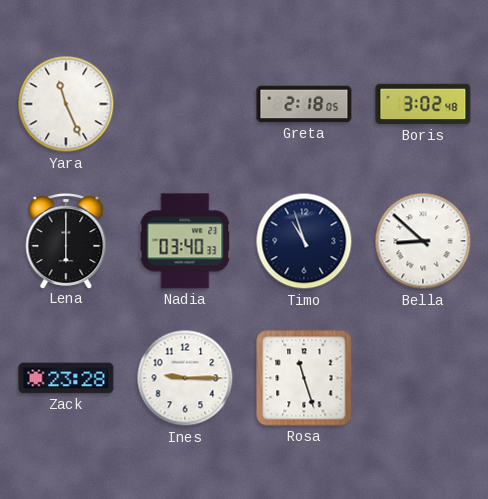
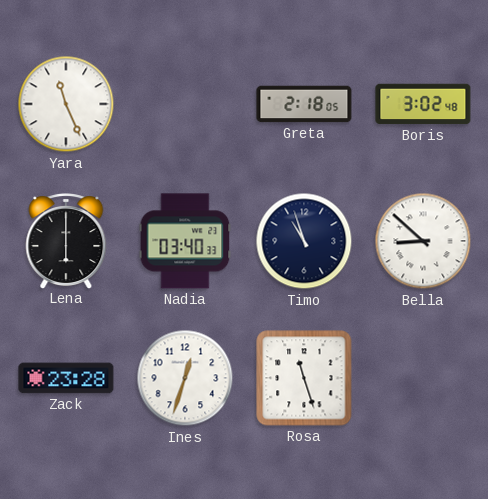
Ines: 9:15 -> 12:33
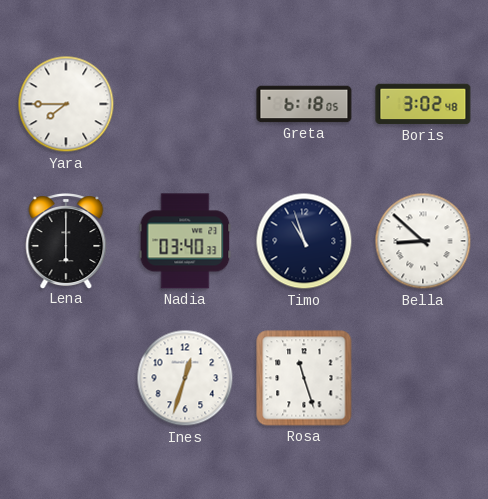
Yara: 11:26 -> 7:45
Greta: 2:18 -> 6:18
Zack: 23:28 -> none
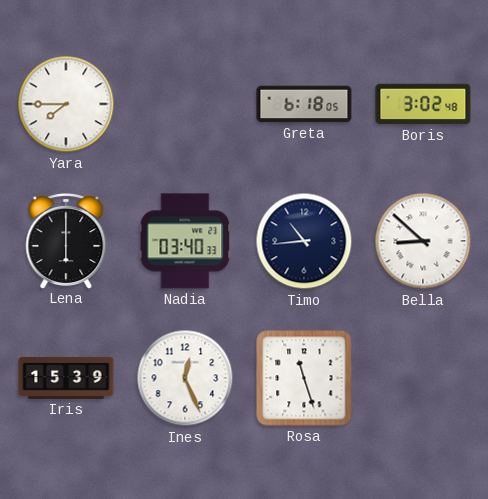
Timo: 10:57 -> 10:44
Iris: none -> 15:39
Ines: 12:33 -> 12:26
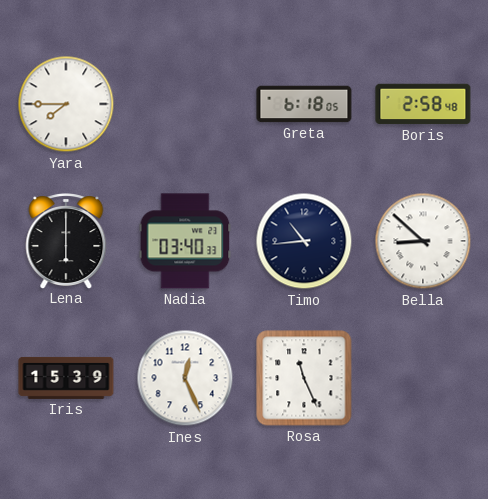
Boris: 3:02 -> 2:58
Rosa: 11:27 -> 11:26
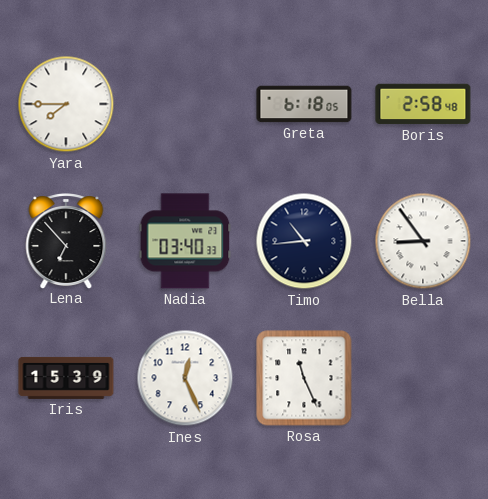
Lena: 6:00 -> 6:53
Bella: 8:52 -> 8:54
